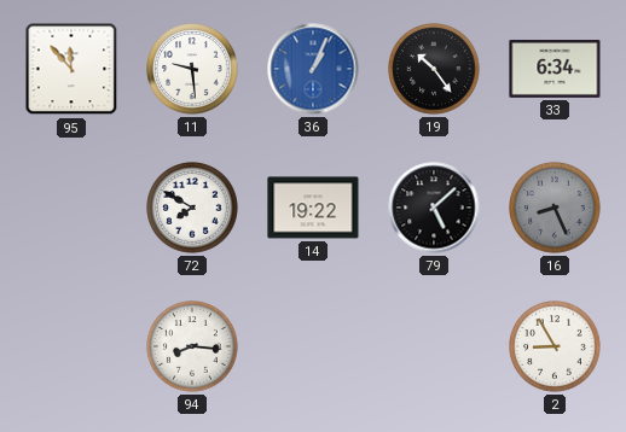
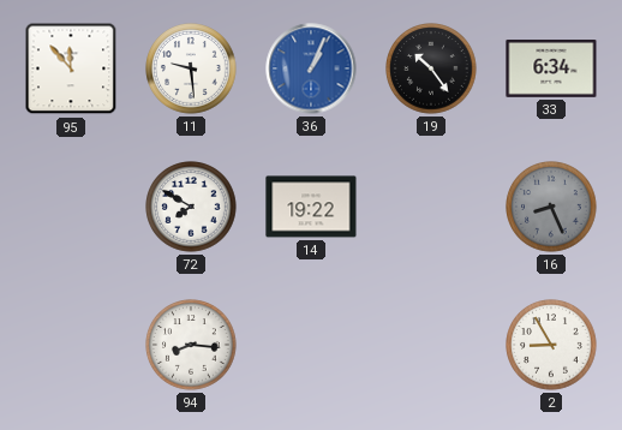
79: 5:08 -> none
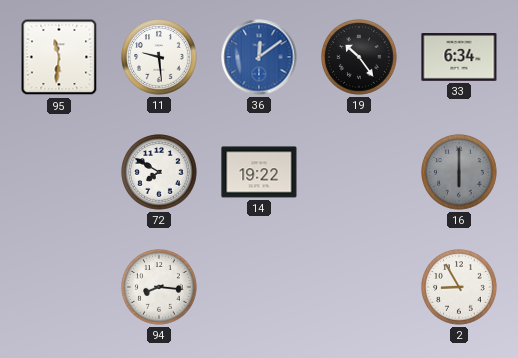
95: 11:53 -> 11:31
36: 1:04 -> 12:09
16: 8:26 -> 6:00
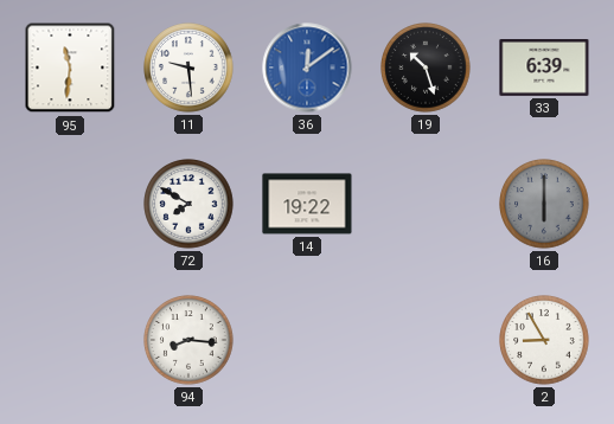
19: 10:24 -> 10:27
33: 6:34 -> 6:39
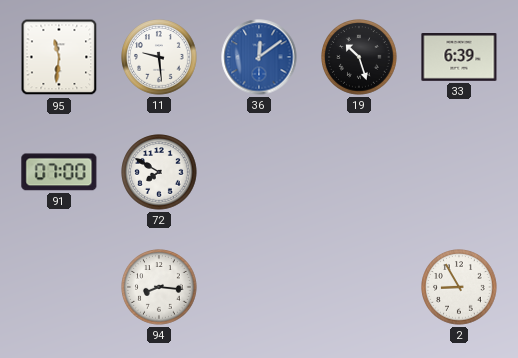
91: none -> 07:00
14: 19:22 -> none
16: 6:00 -> none
